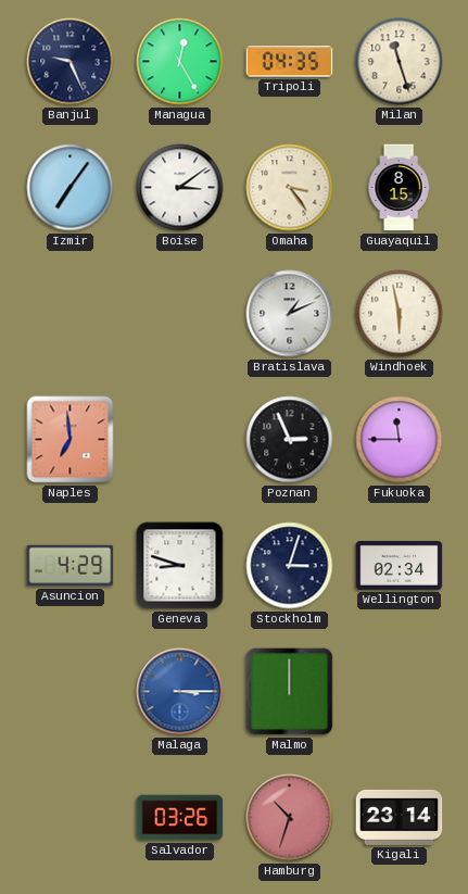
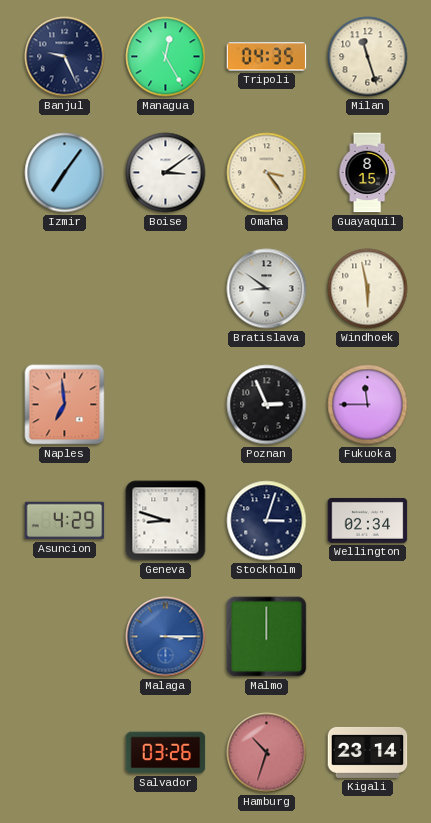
Bratislava: 1:11 -> 8:51
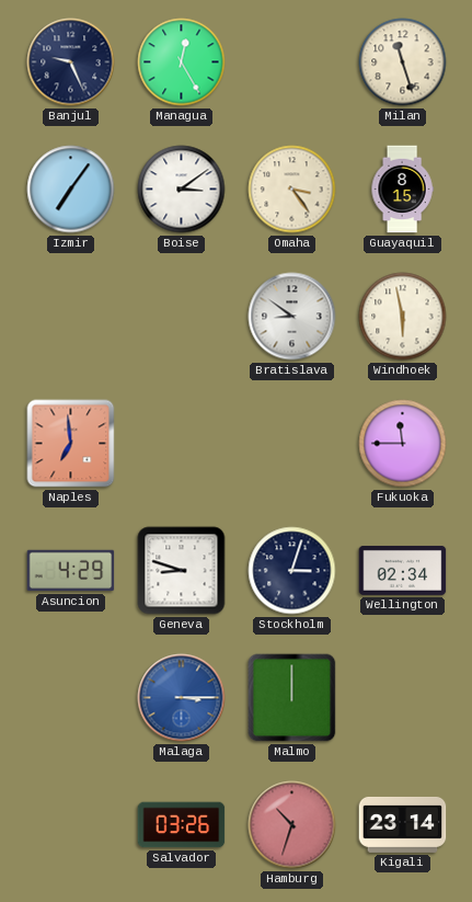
Tripoli: 04:35 -> none
Poznan: 2:56 -> none
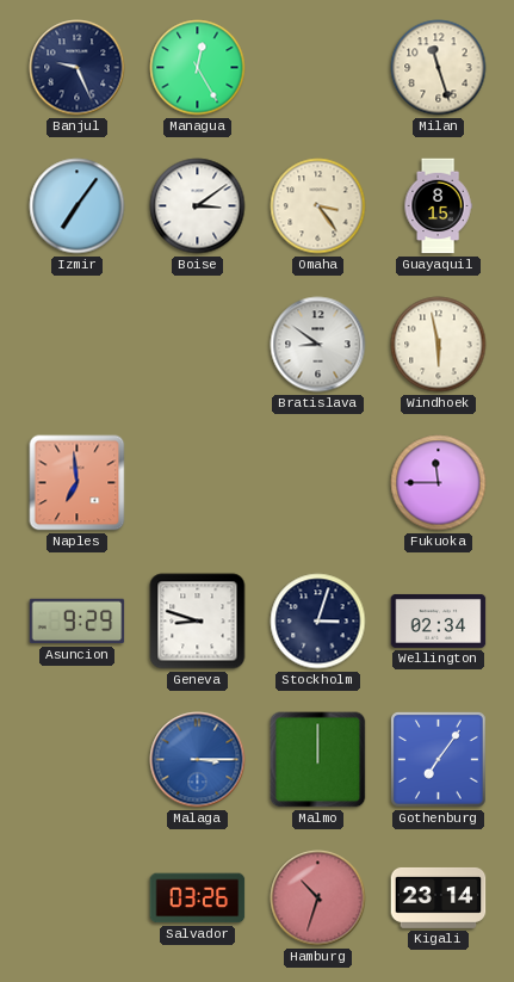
Asuncion: 4:29 -> 9:29
Gothenburg: none -> 7:06
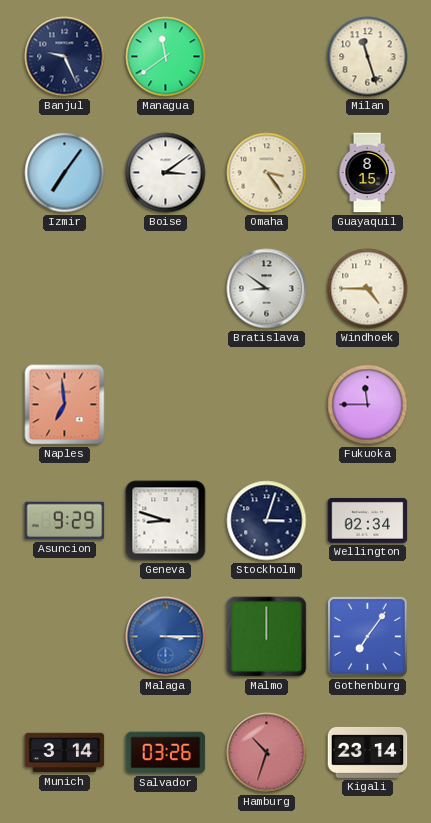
Managua: 12:25 -> 11:39
Windhoek: 5:58 -> 4:45
Munich: none -> 3:14
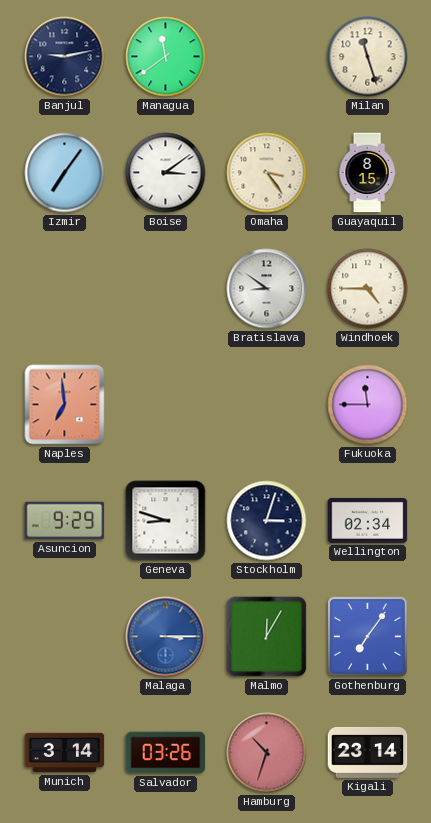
Banjul: 9:26 -> 9:13
Malmo: 12:00 -> 12:05
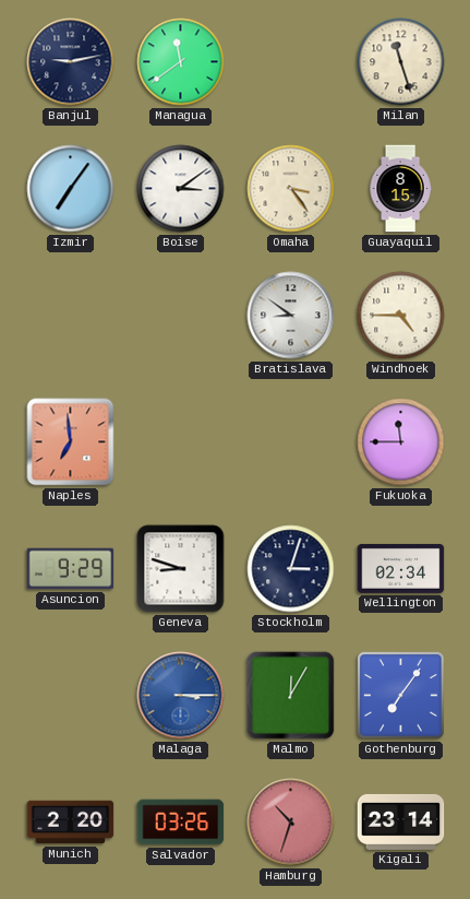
Munich: 3:14 -> 2:20
